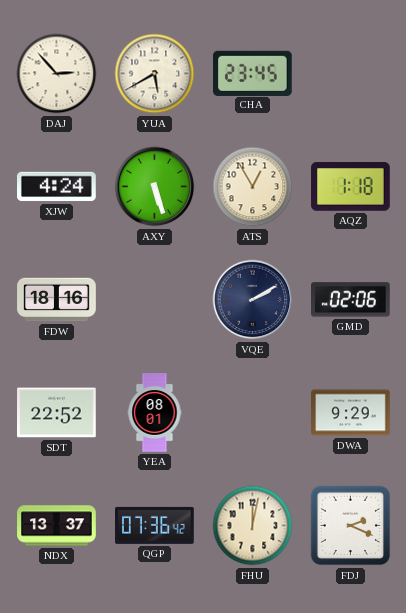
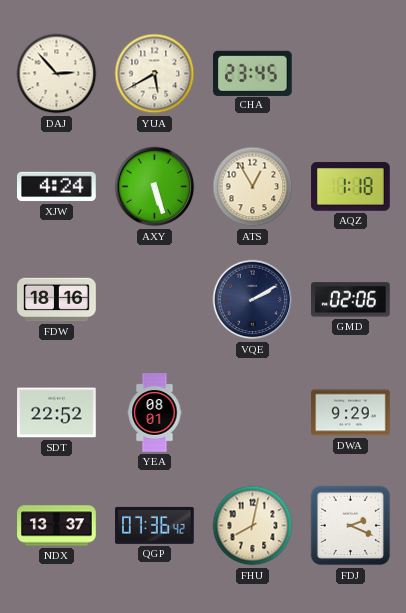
FHU: 12:02 -> 8:02
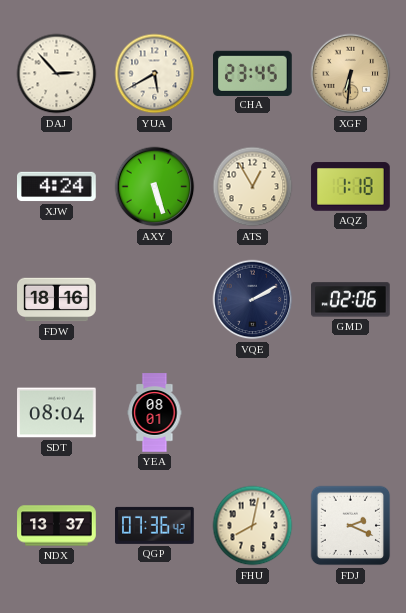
XGF: none -> 6:31
SDT: 22:52 -> 08:04
DWA: 9:29 -> none
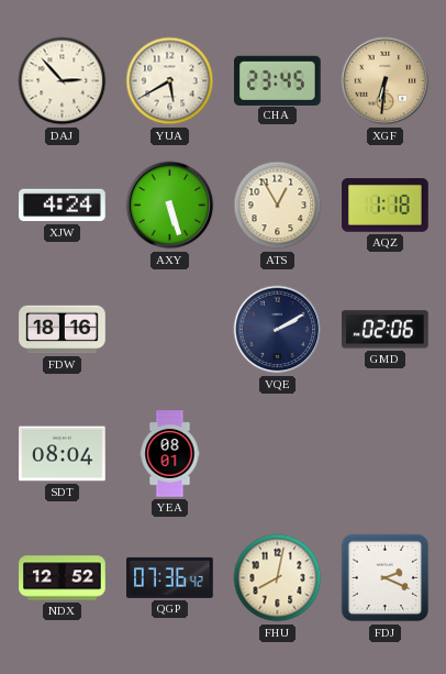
NDX: 13:37 -> 12:52
